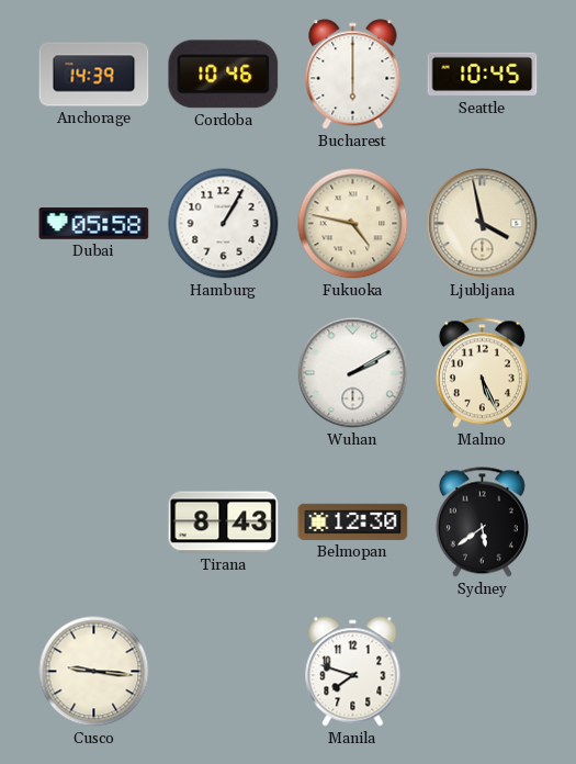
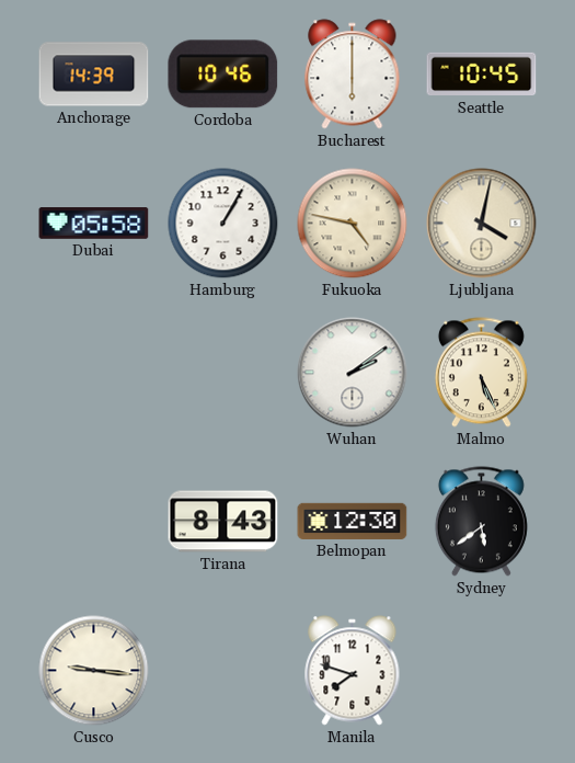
Ljubljana: 3:58 -> 4:02
Wuhan: 2:10 -> 2:09
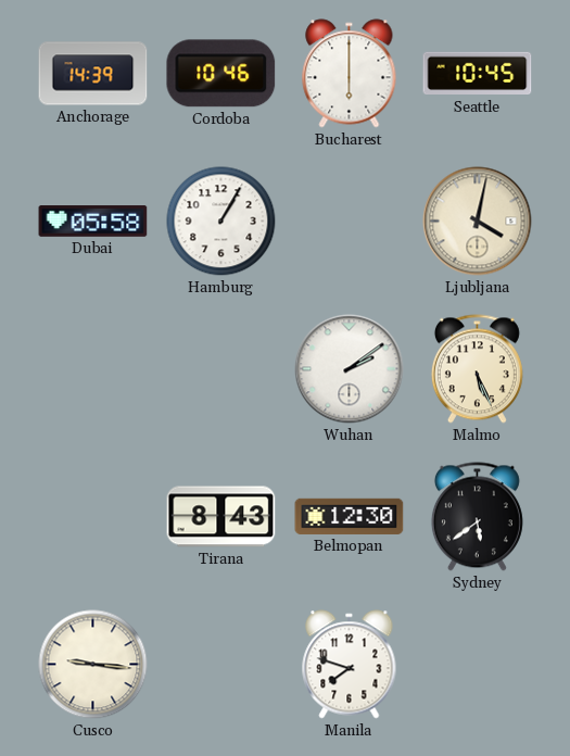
Fukuoka: 4:47 -> none
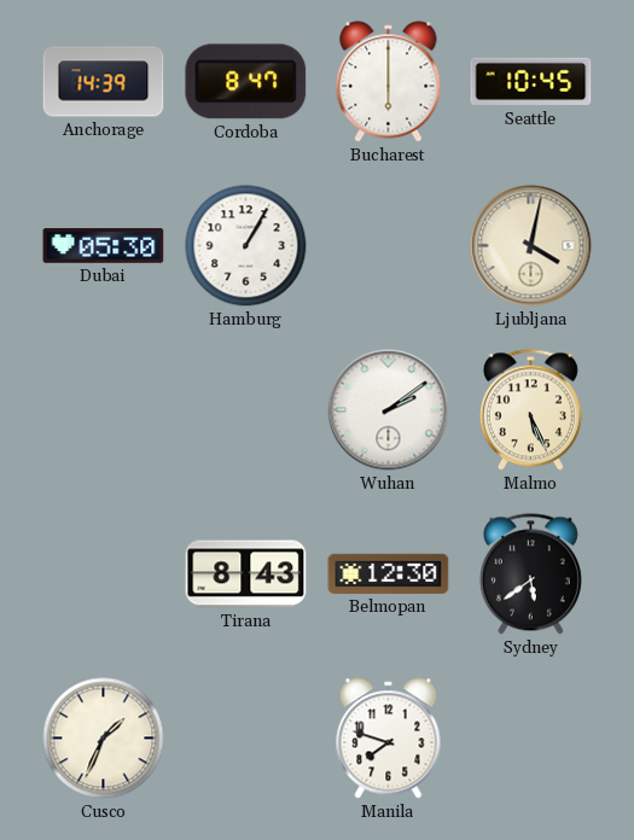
Cordoba: 10:46 -> 8:47
Dubai: 05:58 -> 05:30
Cusco: 9:16 -> 1:34
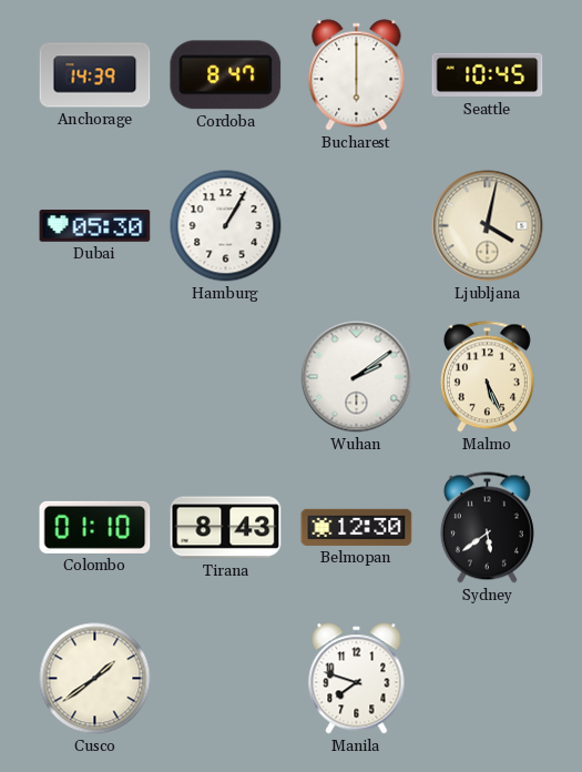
Colombo: none -> 01:10
Cusco: 1:34 -> 1:39
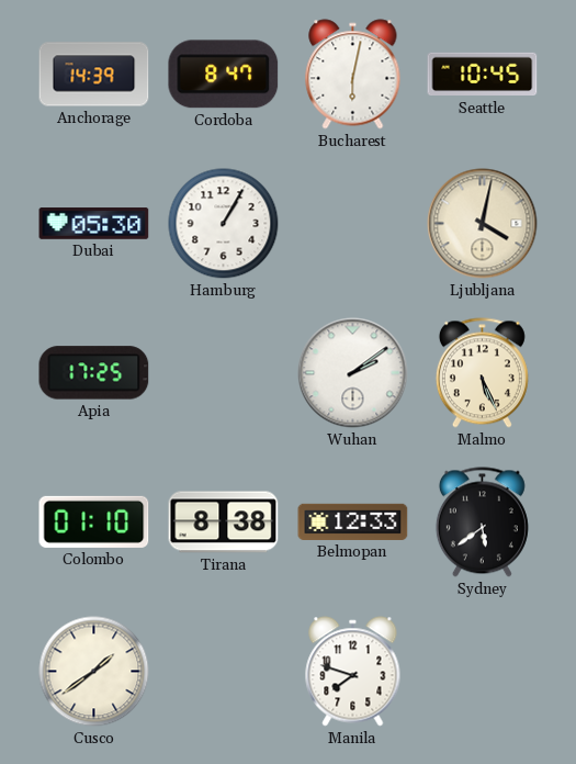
Bucharest: 6:00 -> 6:02
Apia: none -> 17:25
Tirana: 8:43 -> 8:38
Belmopan: 12:30 -> 12:33
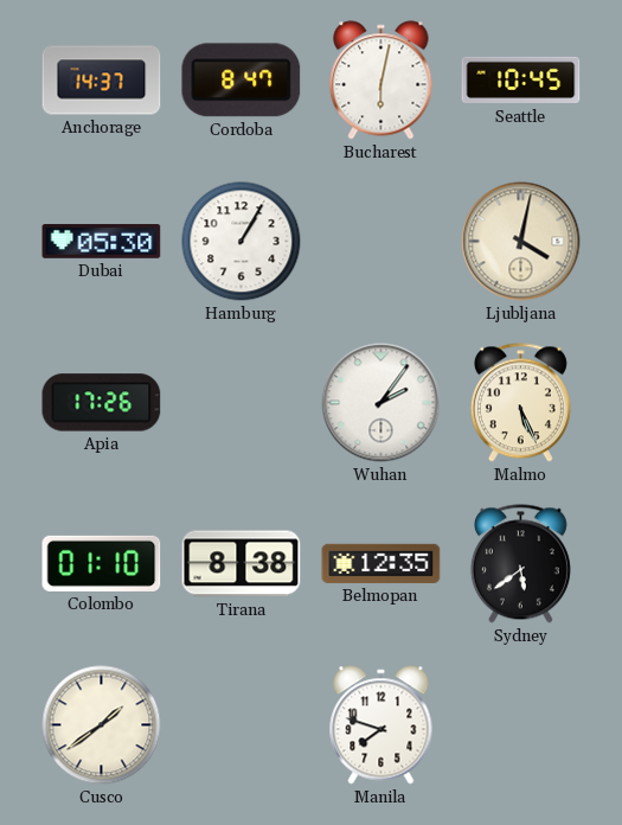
Anchorage: 14:39 -> 14:37
Apia: 17:25 -> 17:26
Wuhan: 2:09 -> 2:06
Belmopan: 12:33 -> 12:35
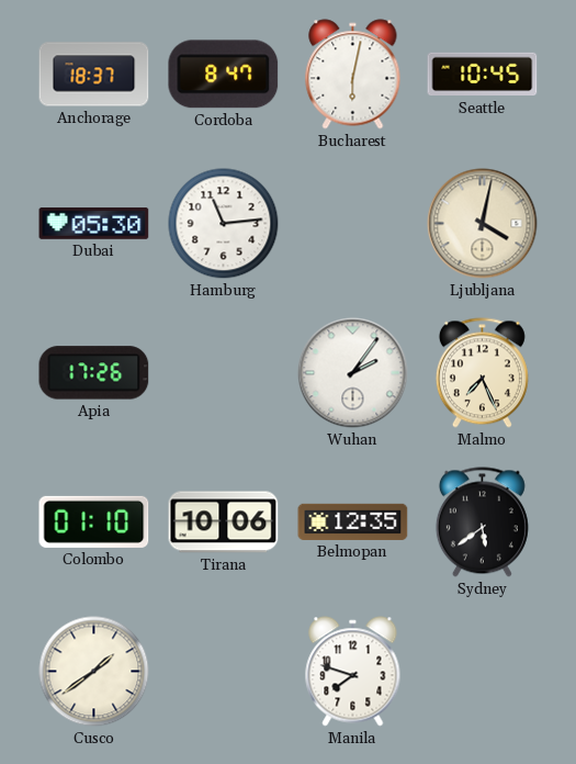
Anchorage: 14:37 -> 18:37
Hamburg: 1:05 -> 11:14
Malmo: 5:26 -> 7:26
Tirana: 8:38 -> 10:06
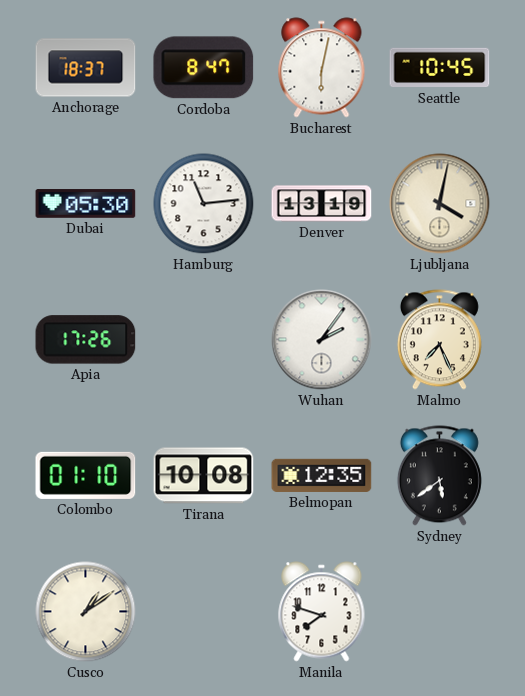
Denver: none -> 13:19
Tirana: 10:06 -> 10:08
Cusco: 1:39 -> 1:09
